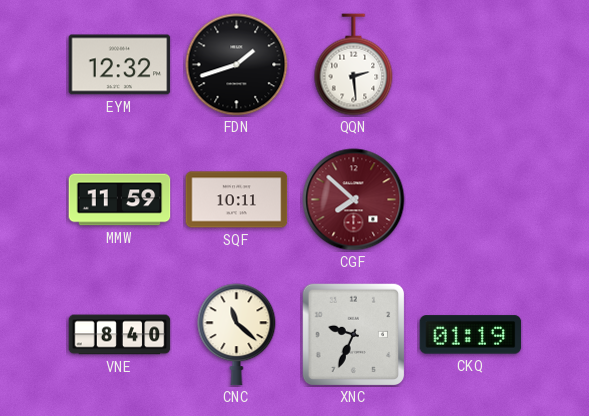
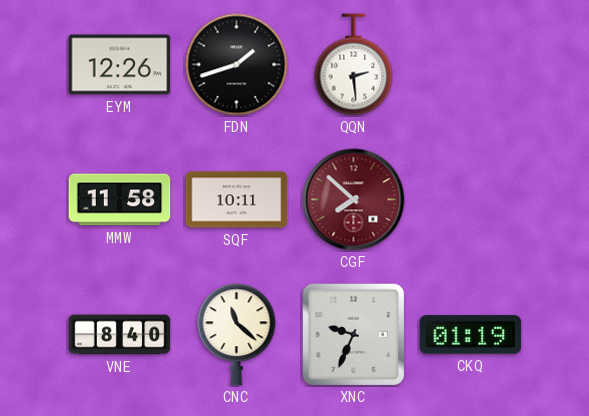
EYM: 12:32 -> 12:26
MMW: 11:59 -> 11:58
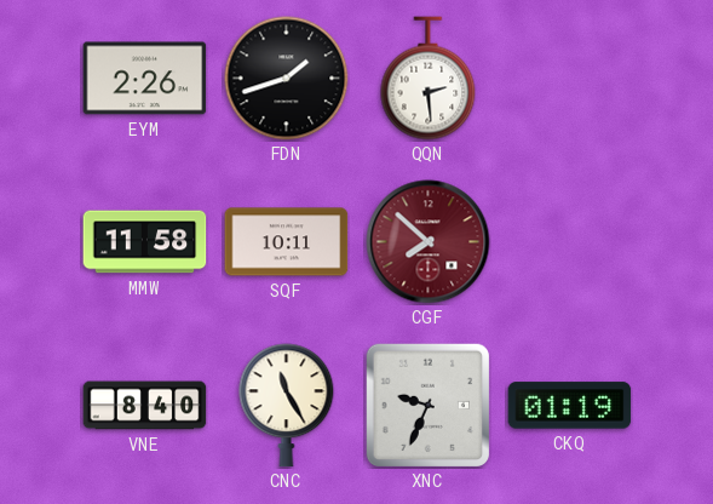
EYM: 12:26 -> 2:26
CNC: 11:22 -> 11:25
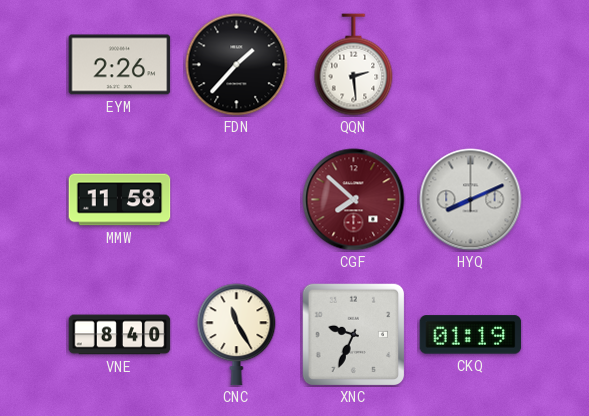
FDN: 1:42 -> 1:37
SQF: 10:11 -> none
HYQ: none -> 8:11
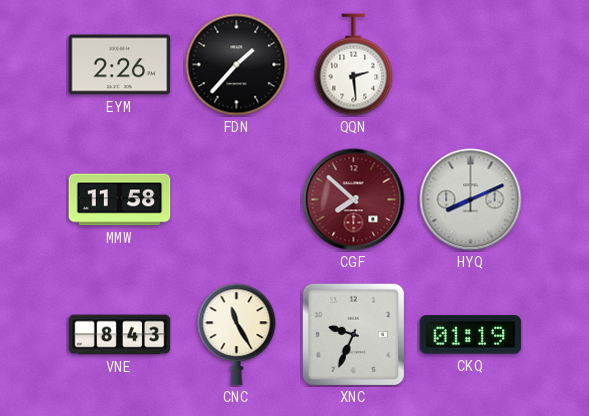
VNE: 8:40 -> 8:43
